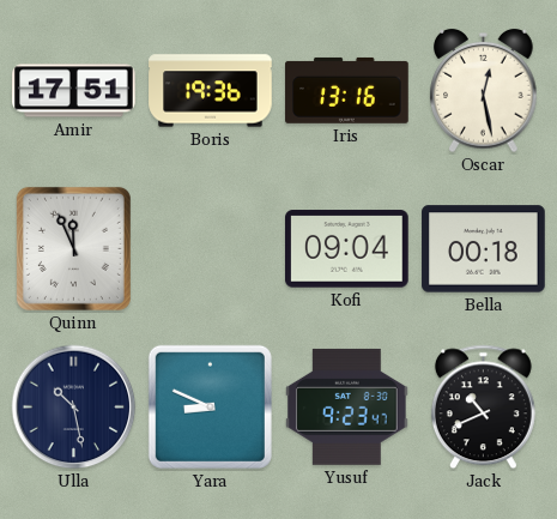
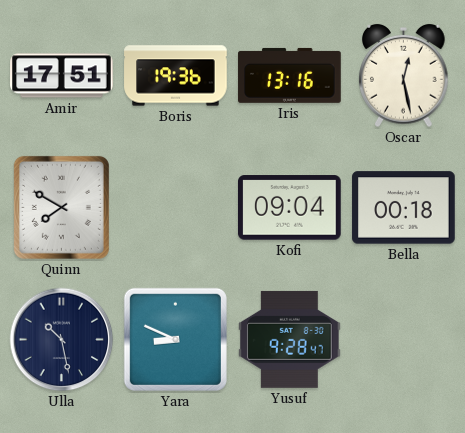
Quinn: 11:56 -> 7:50
Yusuf: 9:23 -> 9:28
Jack: 10:41 -> none
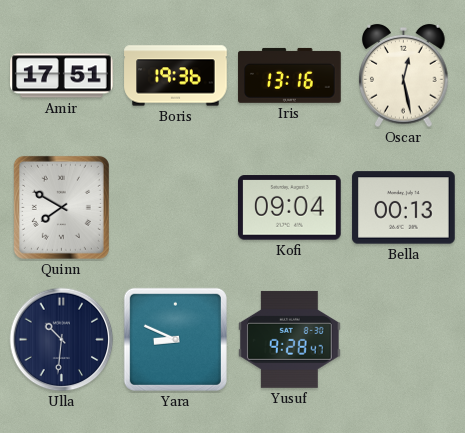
Bella: 00:18 -> 00:13
Ulla: 10:28 -> 10:31
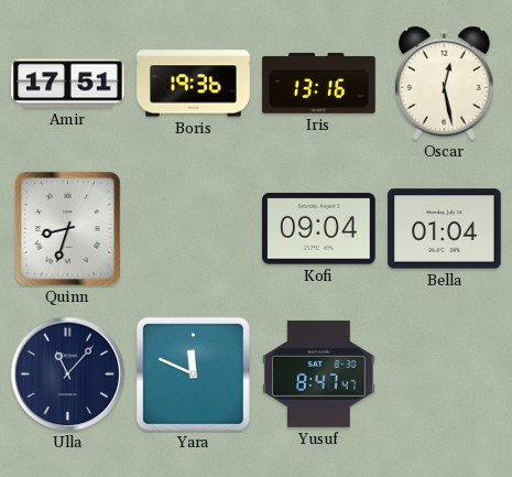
Quinn: 7:50 -> 8:33
Bella: 00:13 -> 01:04
Ulla: 10:31 -> 11:07
Yara: 8:49 -> 11:49
Yusuf: 9:28 -> 8:47
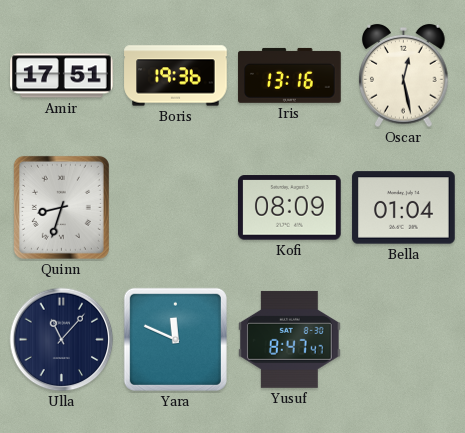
Kofi: 09:04 -> 08:09
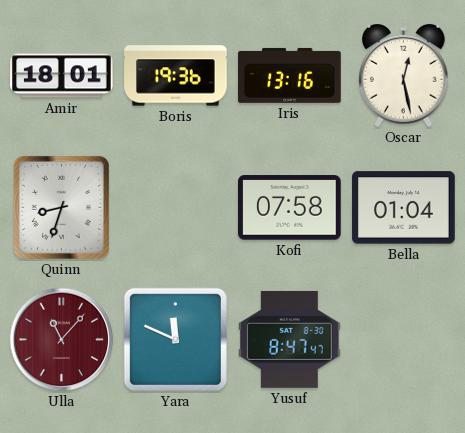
Amir: 17:51 -> 18:01
Kofi: 08:09 -> 07:58
Ulla dial: navy -> burgundy
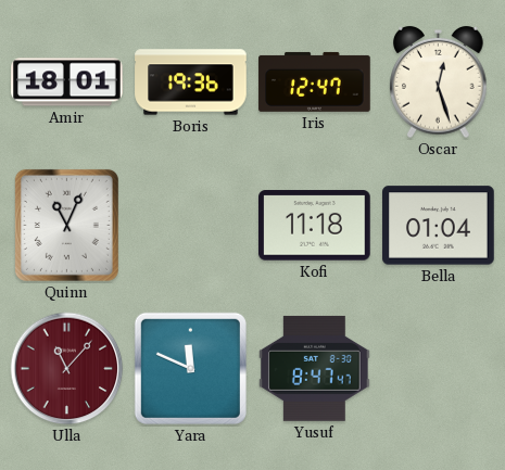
Iris: 13:16 -> 12:47
Oscar: 12:28 -> 12:27
Quinn: 8:33 -> 11:04
Kofi: 07:58 -> 11:18
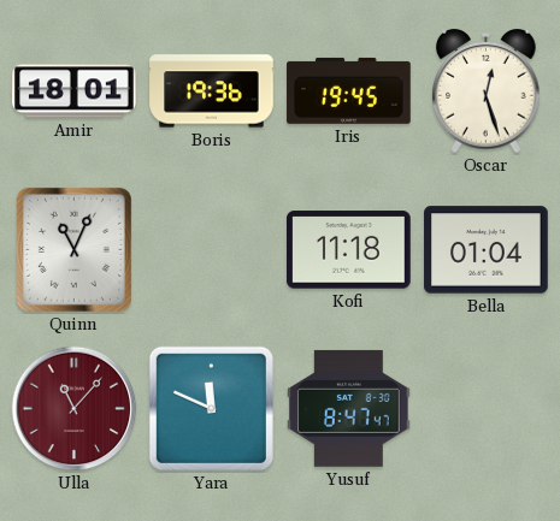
Iris: 12:47 -> 19:45
